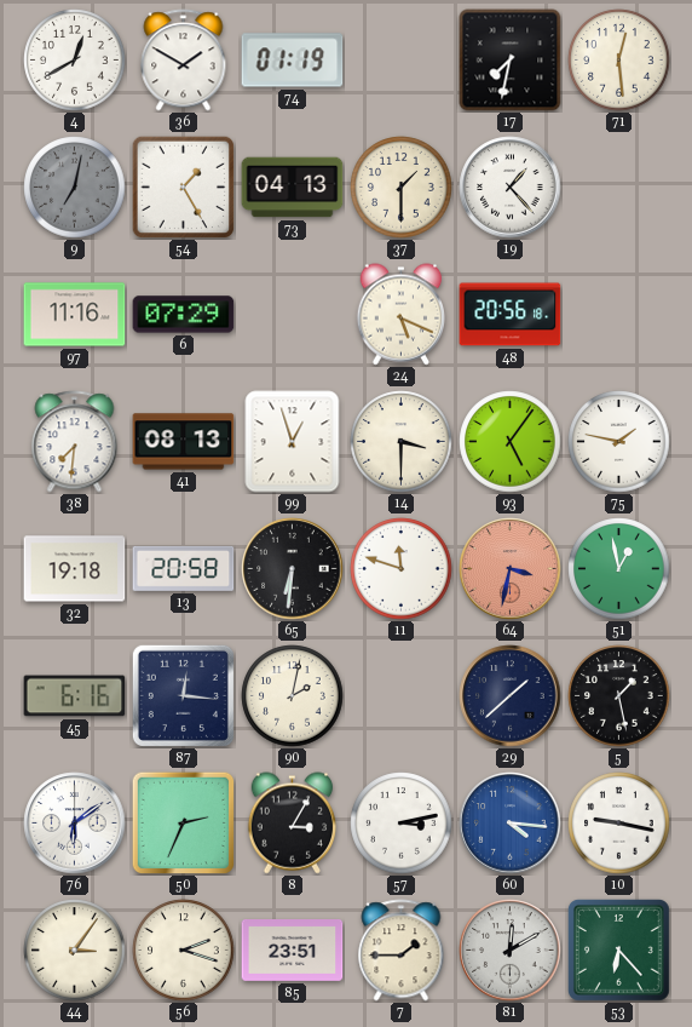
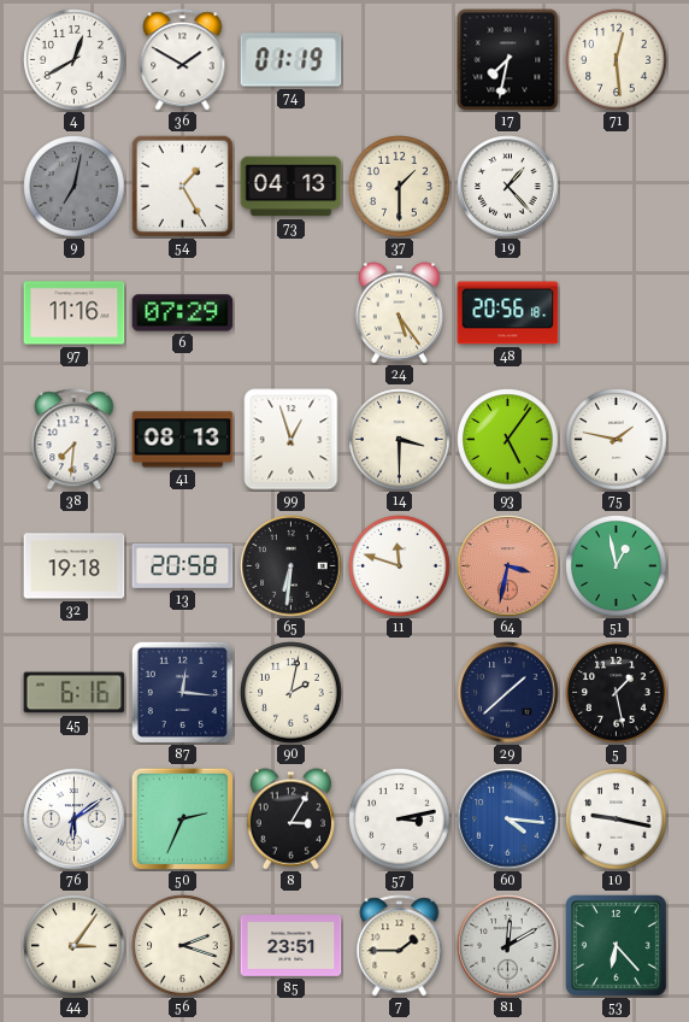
24: 5:19 -> 5:24
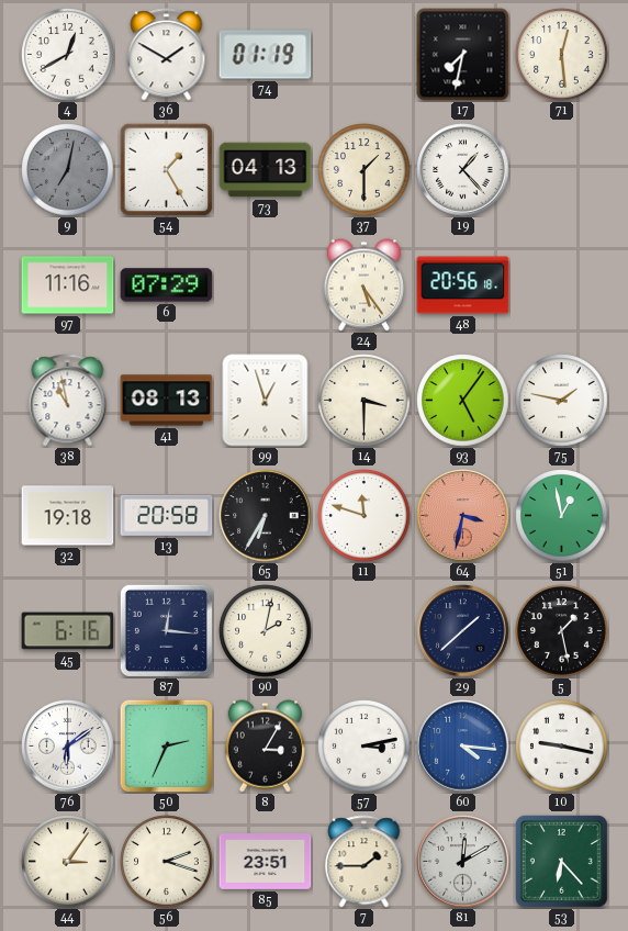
38: 7:31 -> 10:58
65: 6:31 -> 6:35
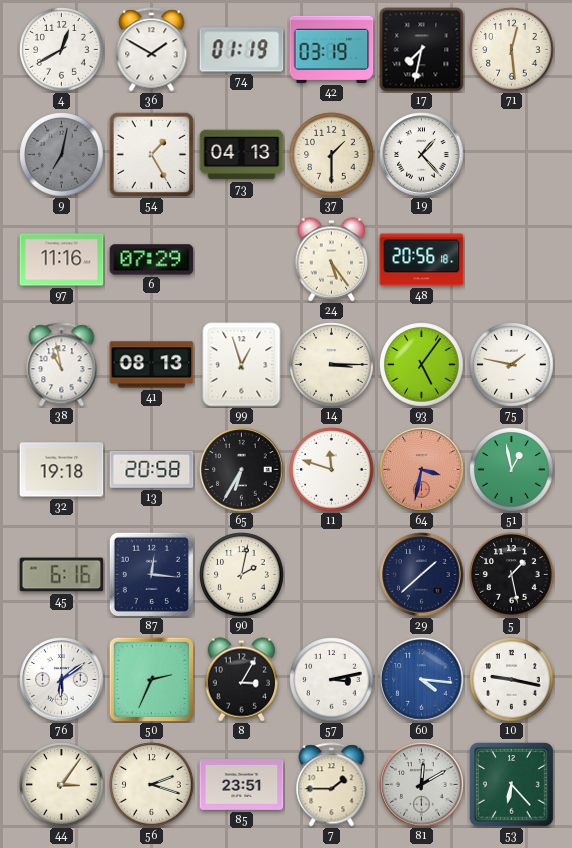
42: none -> 03:19
14: 3:30 -> 3:15
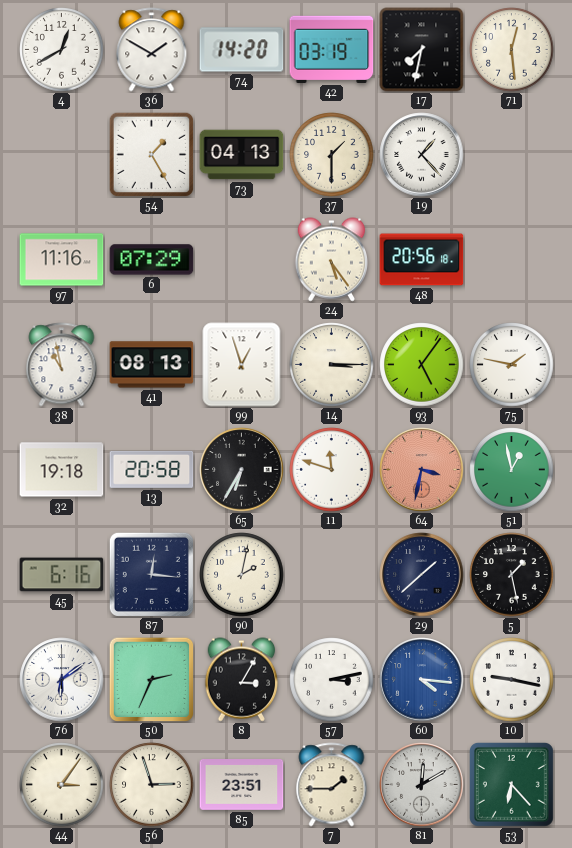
74: 01:19 -> 14:20
9: 7:02 -> none
56: 2:18 -> 2:57
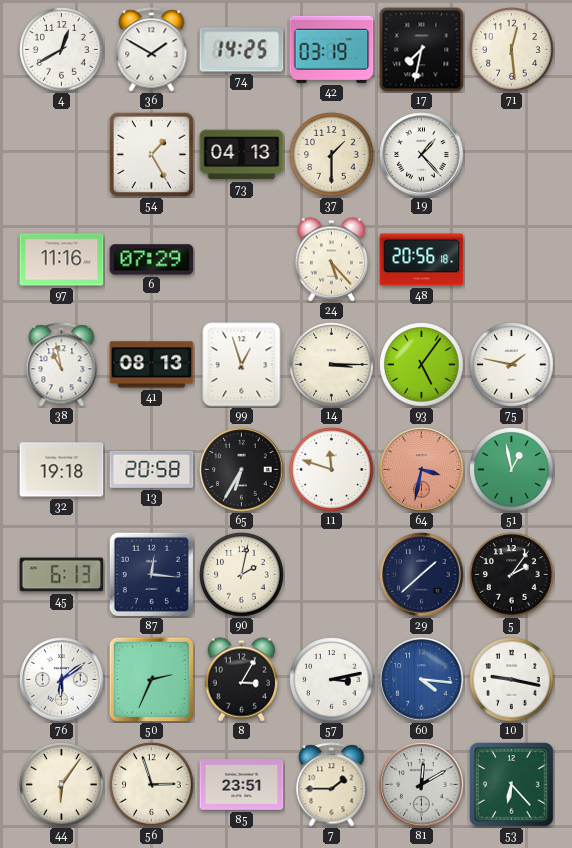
74: 14:20 -> 14:25
24: 5:24 -> 5:23
45: 6:16 -> 6:13
5: 1:28 -> 2:06
44: 3:06 -> 6:06
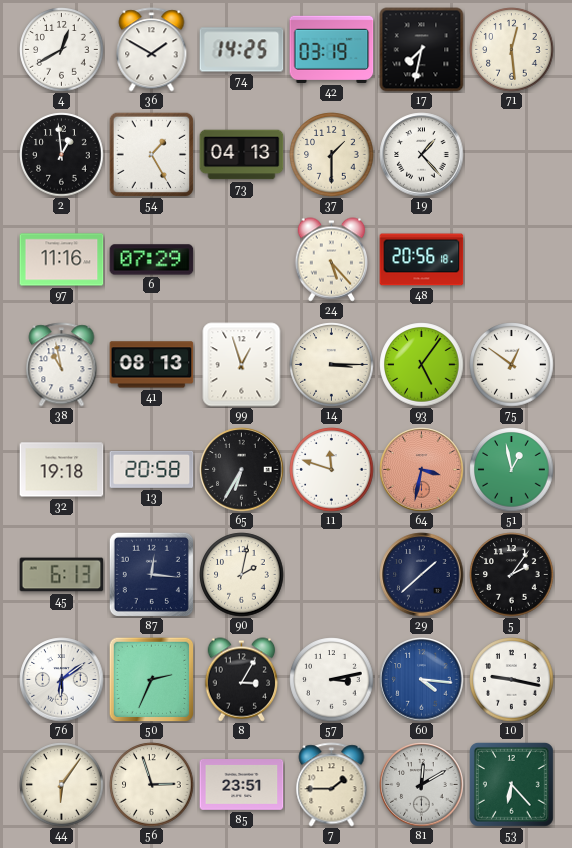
2: none -> 12:59
75: 1:47 -> 12:51
